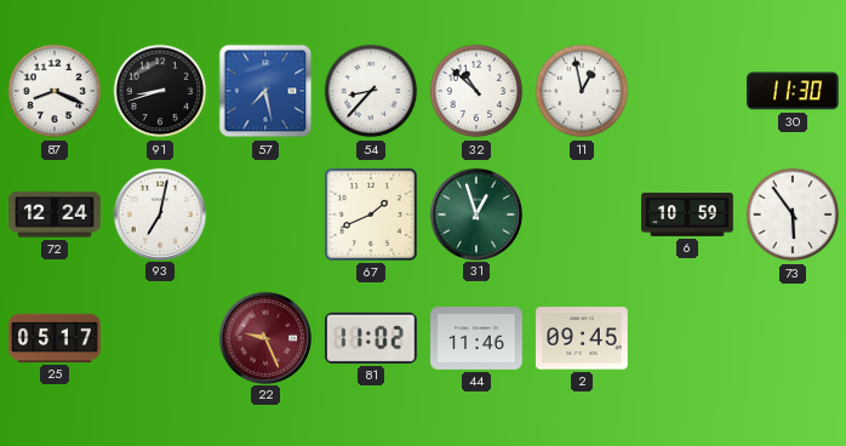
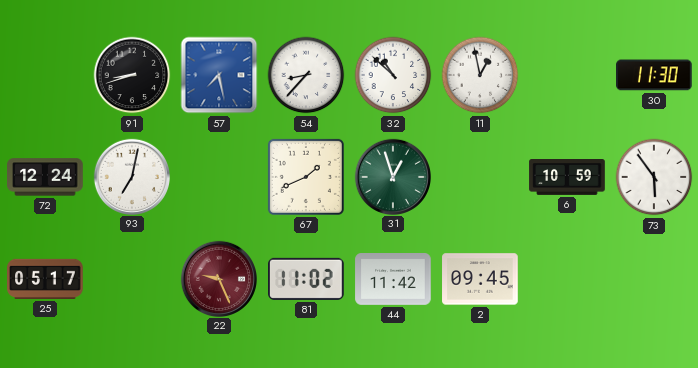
87: 8:19 -> none
44: 11:46 -> 11:42
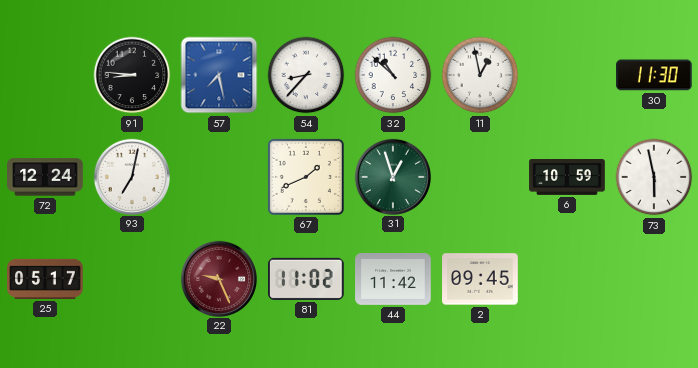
91: 8:42 -> 8:46
73: 5:54 -> 5:58
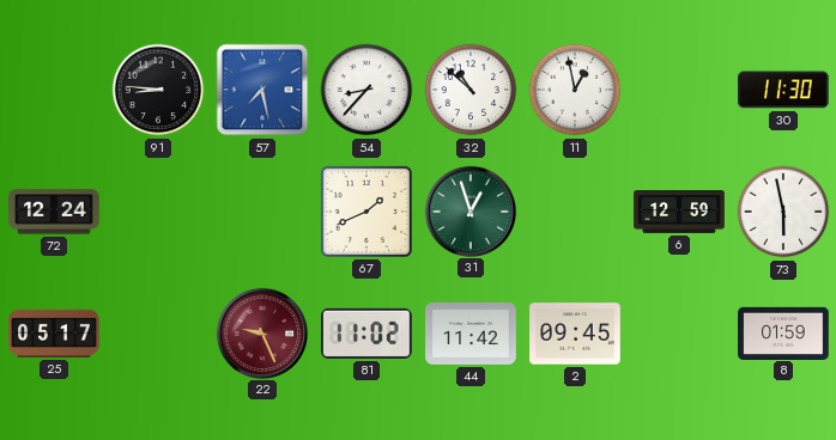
93: 7:02 -> none
6: 10:59 -> 12:59
8: none -> 01:59
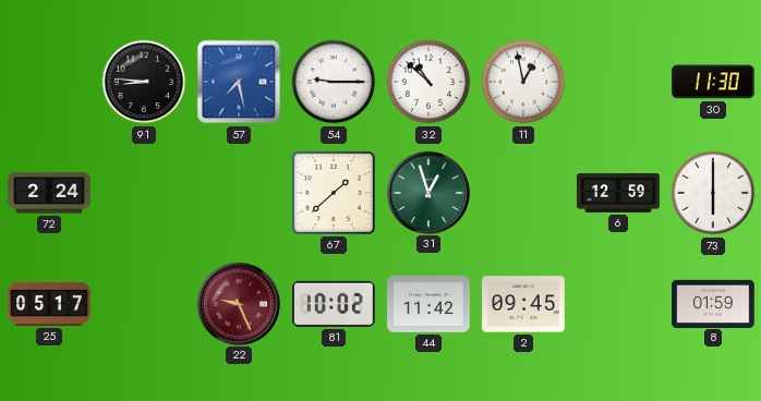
54: 8:37 -> 9:15
72: 12:24 -> 2:24
67: 1:41 -> 1:38
73: 5:58 -> 6:00
81: 11:02 -> 10:02
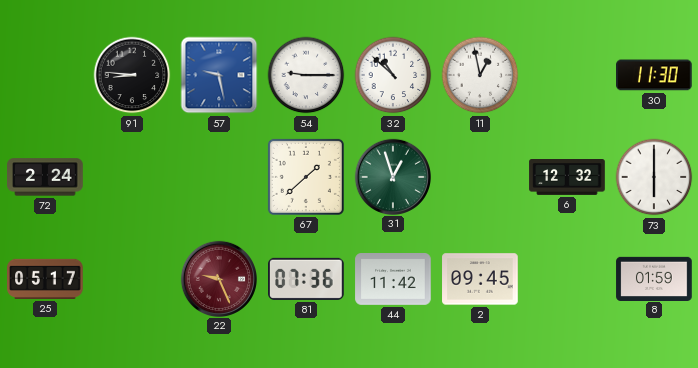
57: 7:28 -> 9:28
6: 12:59 -> 12:32
81: 10:02 -> 07:36
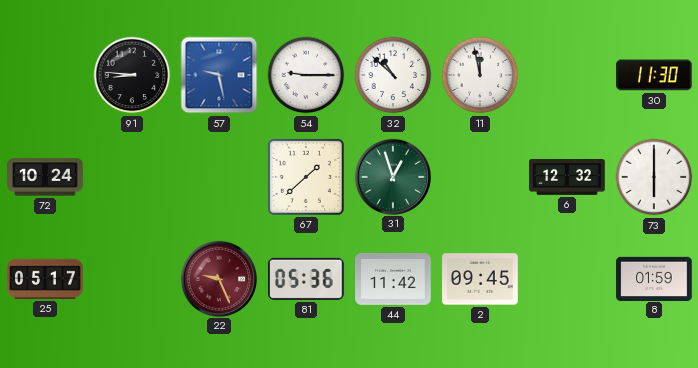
11: 12:58 -> 11:58
72: 2:24 -> 10:24
81: 07:36 -> 05:36
